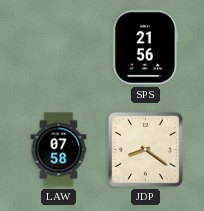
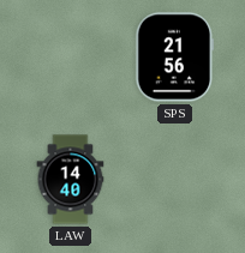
LAW: 07:58 -> 14:40
JDP: 8:21 -> none
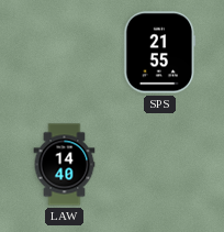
SPS: 21:56 -> 21:55
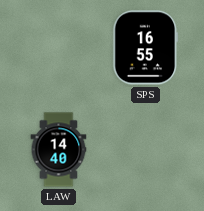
SPS: 21:55 -> 16:55
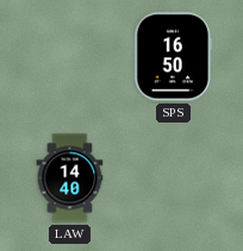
SPS: 16:55 -> 16:50
